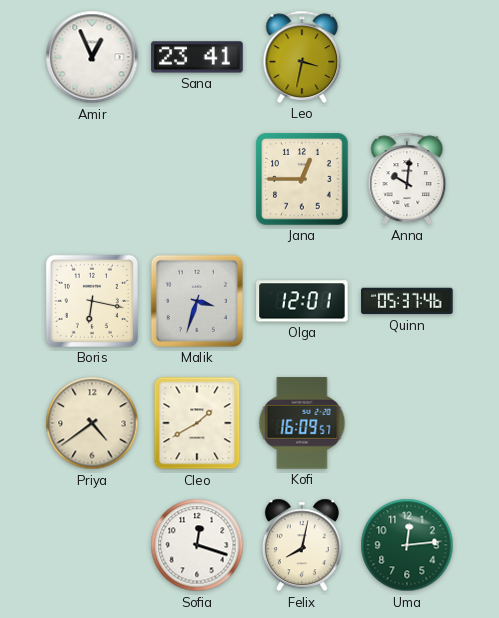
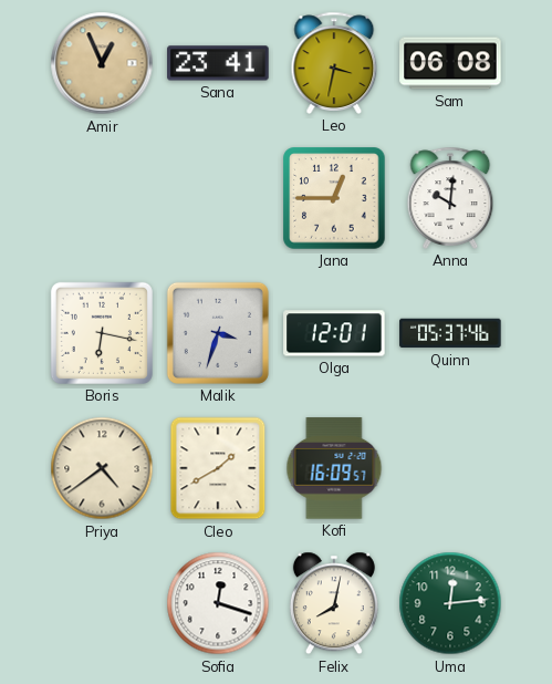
Amir dial: white -> champagne
Sam: none -> 06:08
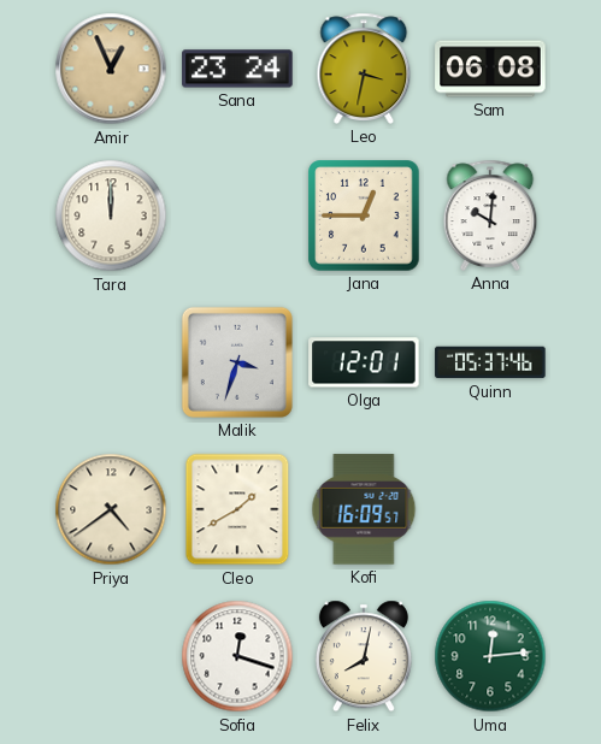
Sana: 23:41 -> 23:24
Tara: none -> 12:00
Boris: 6:17 -> none
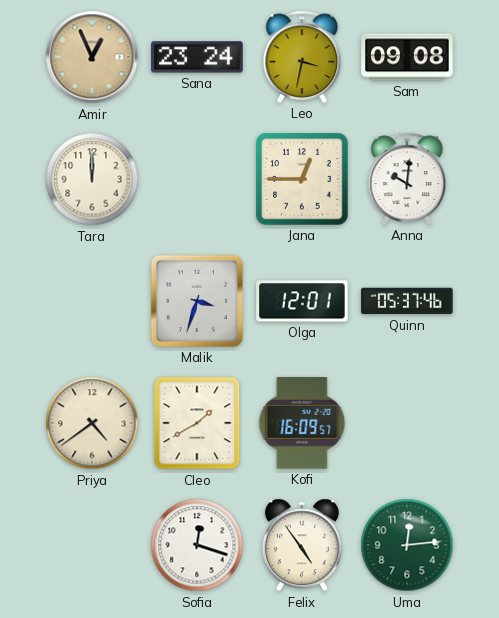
Sam: 06:08 -> 09:08
Felix: 8:02 -> 4:54
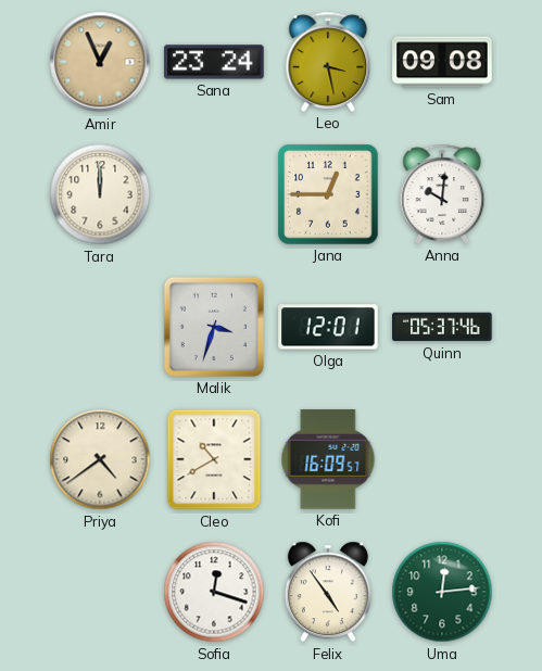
Leo: 3:32 -> 3:28
Cleo: 1:40 -> 10:40
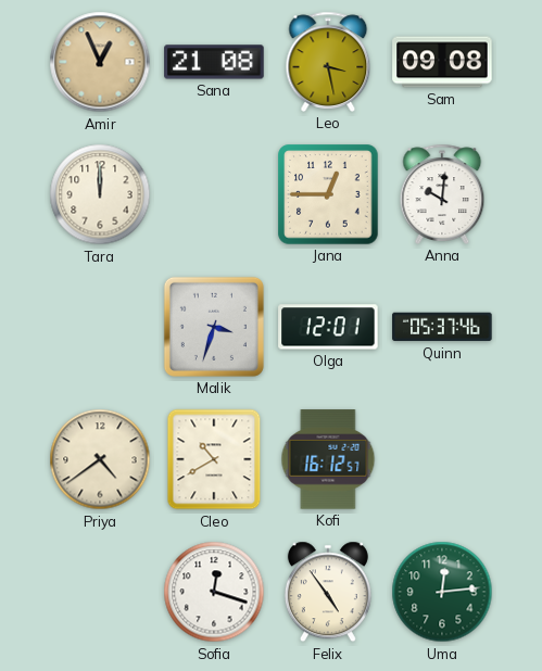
Sana: 23:24 -> 21:08
Kofi: 16:09 -> 16:12
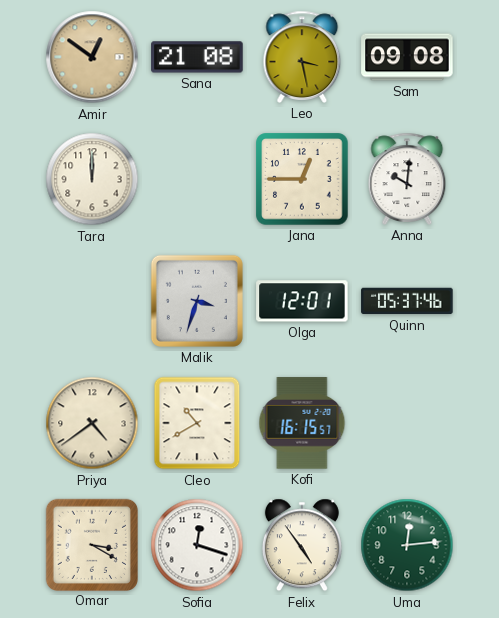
Amir: 12:56 -> 12:51
Kofi: 16:12 -> 16:15
Omar: none -> 3:20
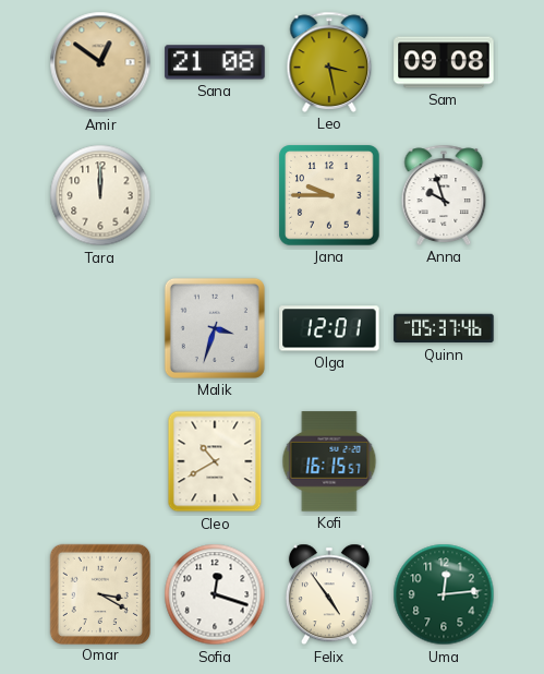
Jana: 12:45 -> 9:45
Anna: 10:01 -> 9:57
Priya: 4:39 -> none
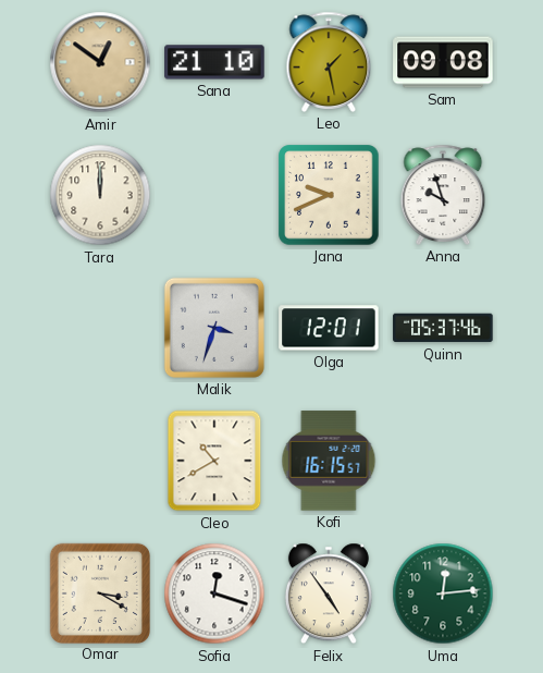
Sana: 21:08 -> 21:10
Leo: 3:28 -> 1:28
Jana: 9:45 -> 9:41
